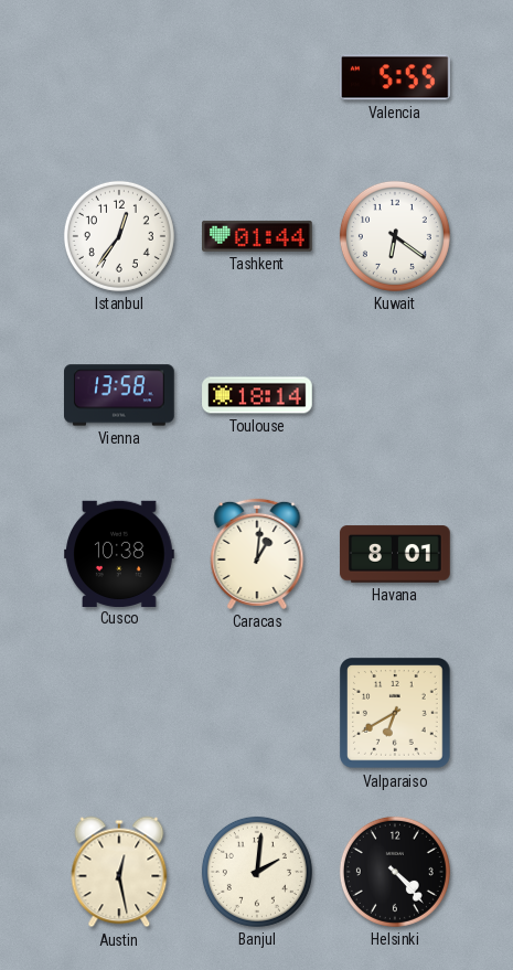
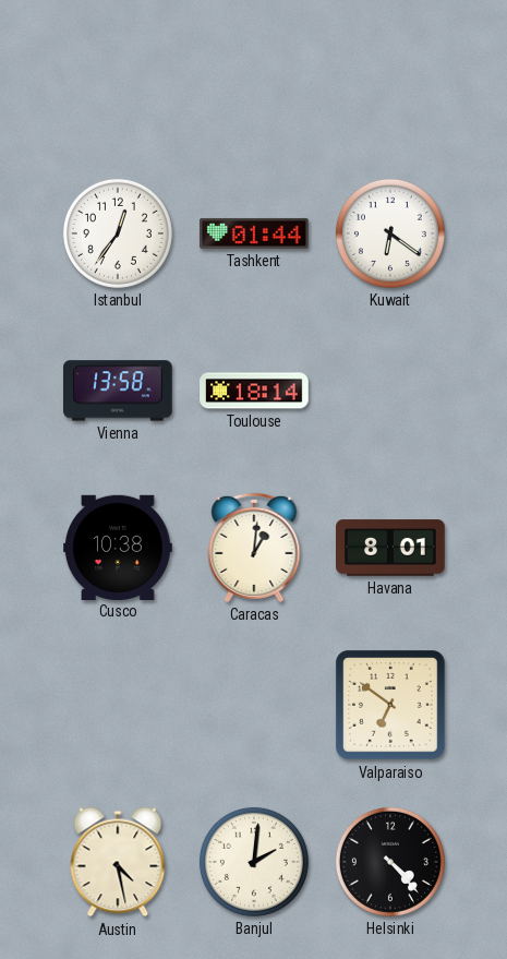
Valencia: 5:55 -> none
Valparaiso: 6:40 -> 6:51
Austin: 12:28 -> 4:28
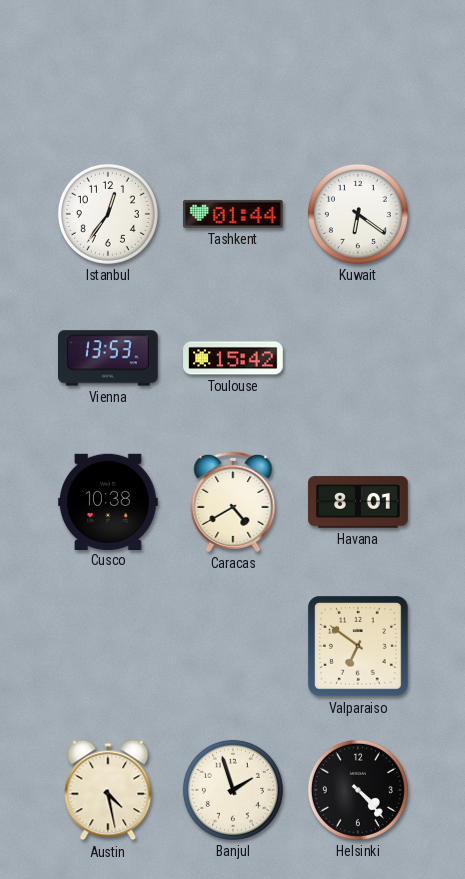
Vienna: 13:58 -> 13:53
Toulouse: 18:14 -> 15:42
Caracas: 1:01 -> 4:40
Banjul: 2:01 -> 1:57
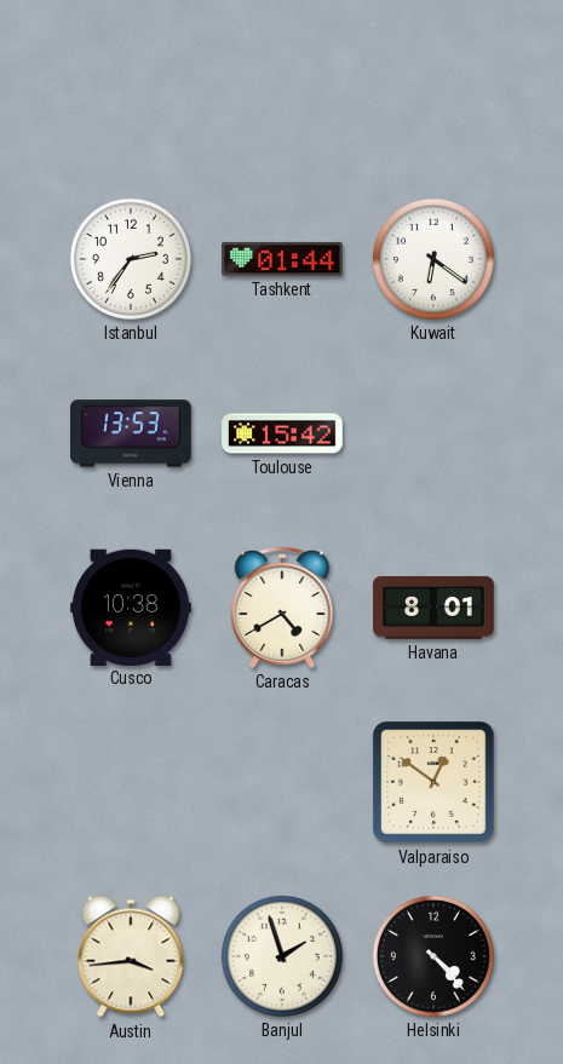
Istanbul: 12:36 -> 2:36
Valparaiso: 6:51 -> 12:51
Austin: 4:28 -> 3:44
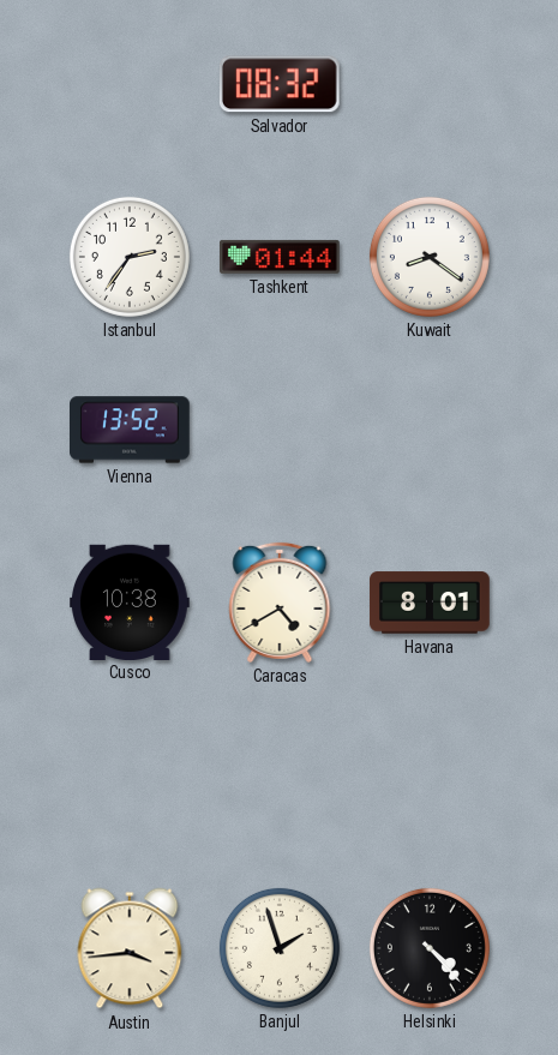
Salvador: none -> 08:32
Kuwait: 6:21 -> 8:21
Vienna: 13:53 -> 13:52
Toulouse: 15:42 -> none
Valparaiso: 12:51 -> none
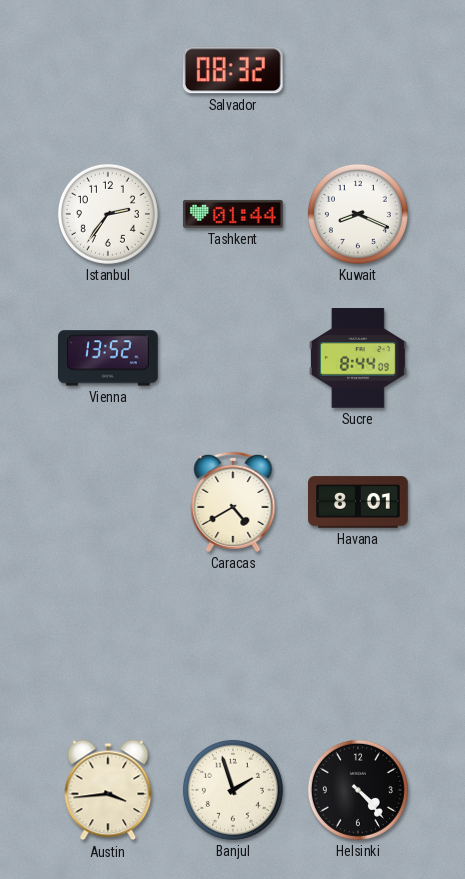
Kuwait: 8:21 -> 8:19
Sucre: none -> 8:44
Cusco: 10:38 -> none
